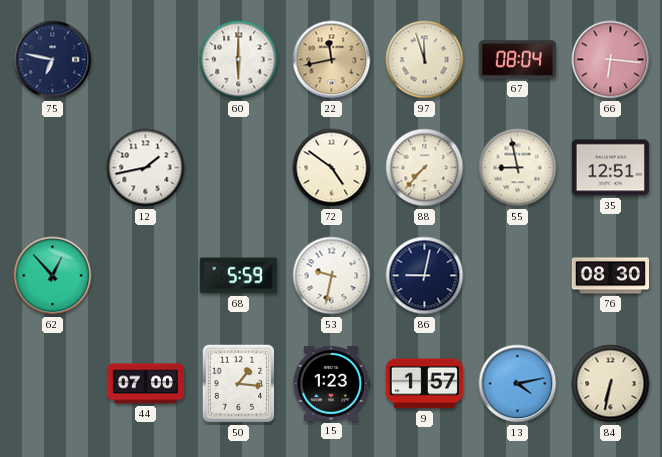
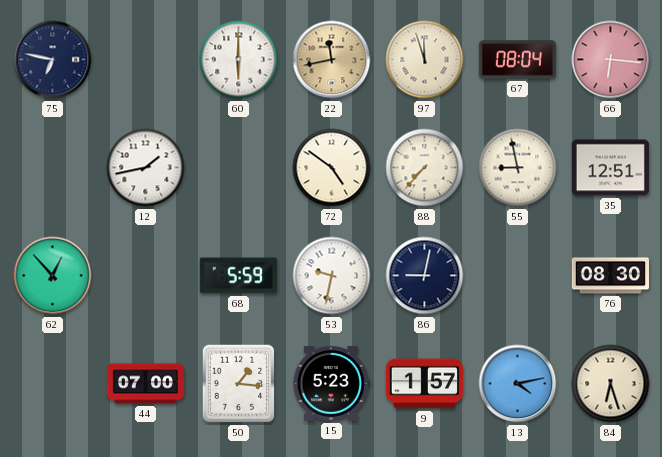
15: 1:23 -> 5:23
84: 6:32 -> 6:27
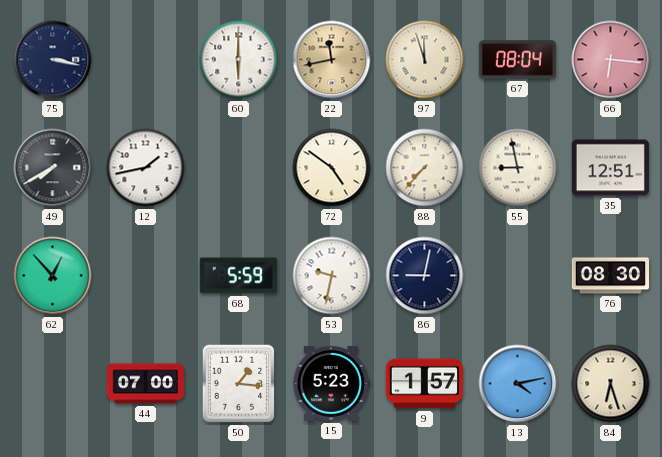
75: 6:47 -> 3:17
49: none -> 7:40
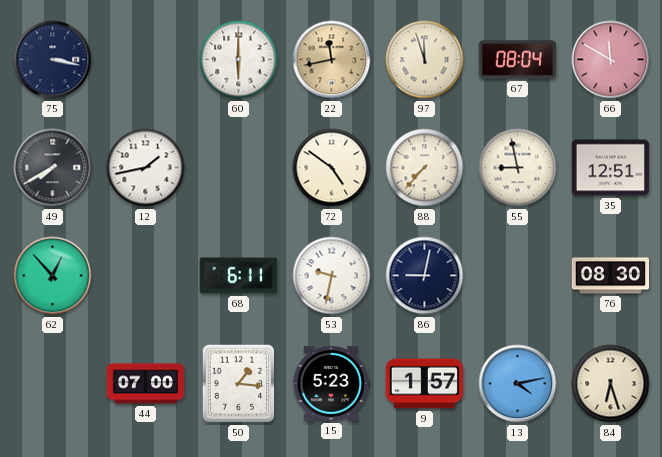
66: 6:16 -> 11:50
68: 5:59 -> 6:11
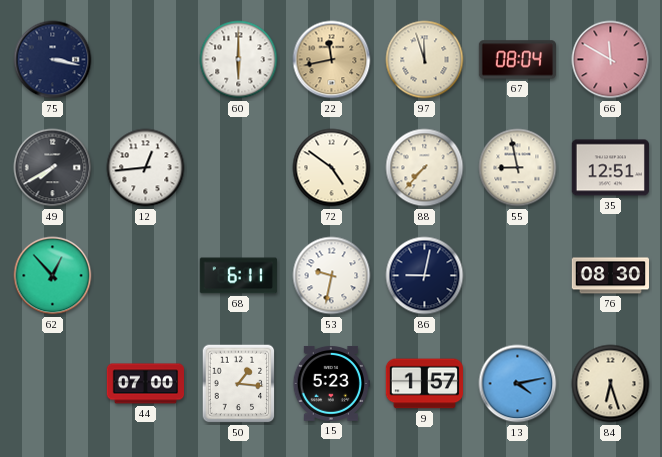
12: 1:43 -> 12:44
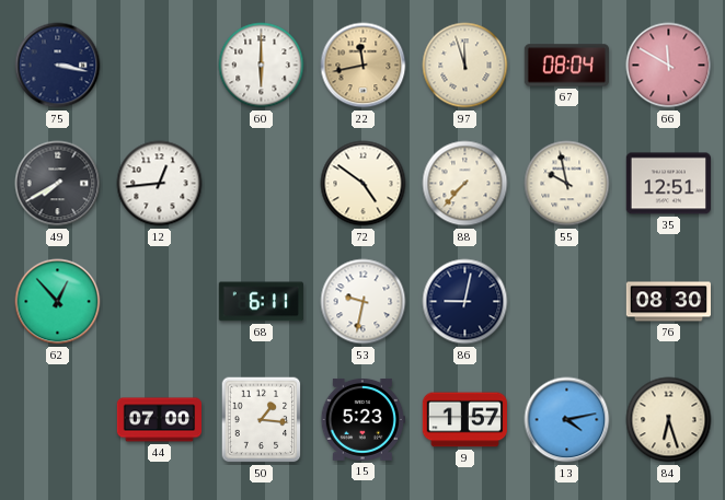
55: 8:58 -> 9:58
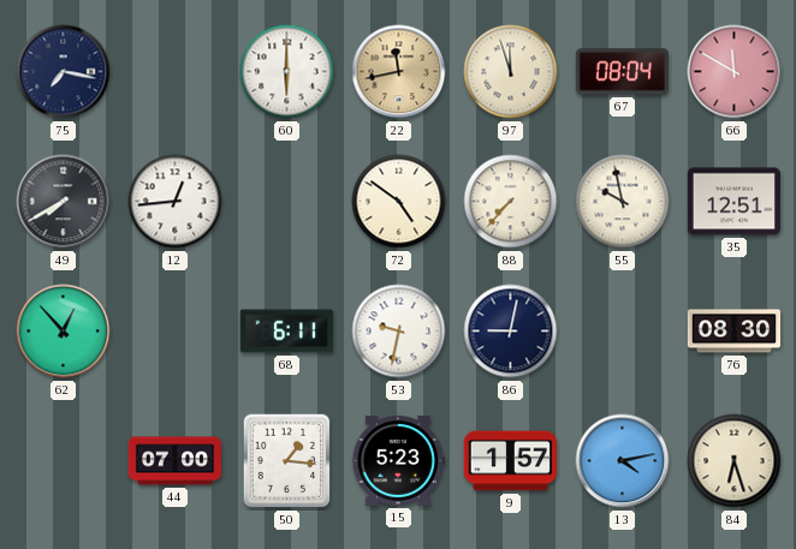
75: 3:17 -> 7:17
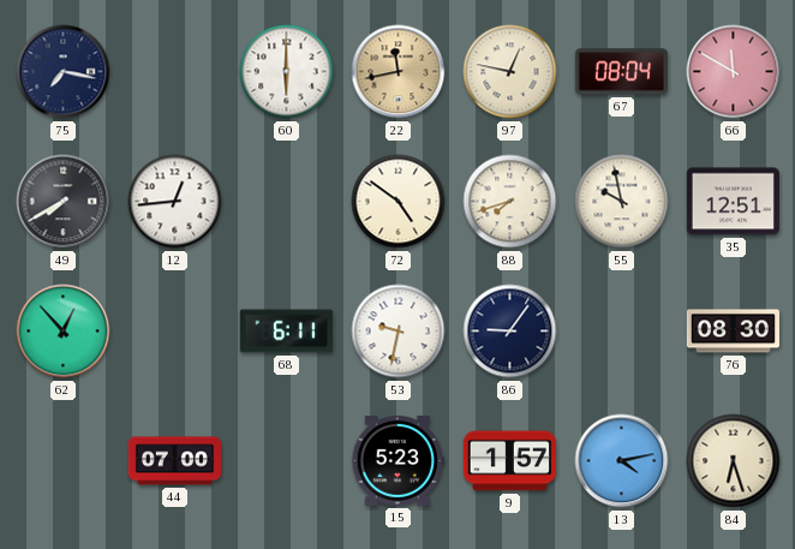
97: 11:57 -> 12:47
88: 7:37 -> 7:42
86: 9:02 -> 9:06
50: 1:16 -> none
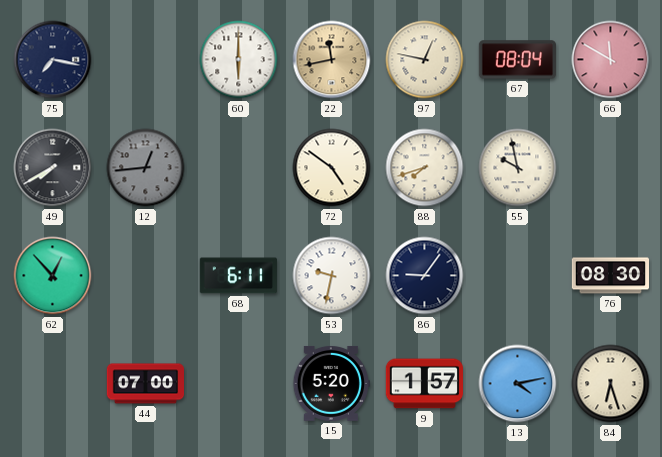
12 dial: white -> grey
35: 12:51 -> none
15: 5:23 -> 5:20
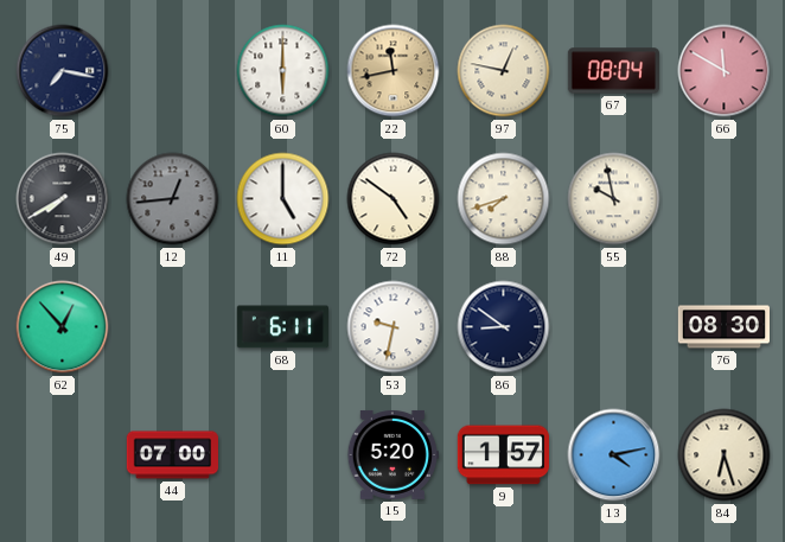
11: none -> 5:00
86: 9:06 -> 8:51
